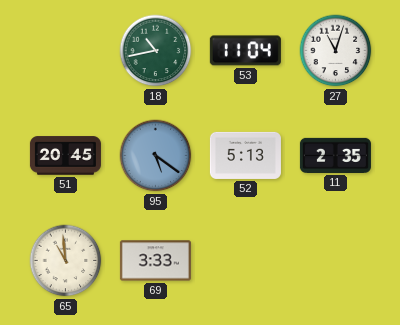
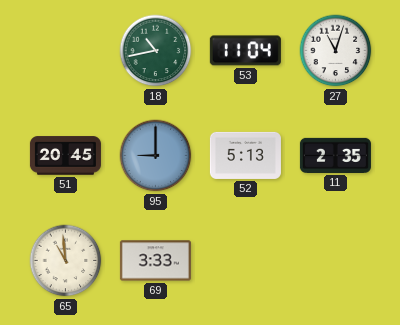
95: 5:21 -> 9:00
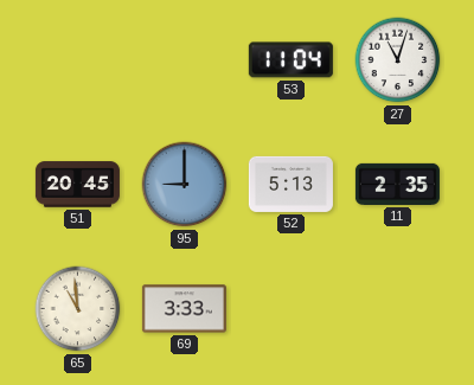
18: 10:43 -> none
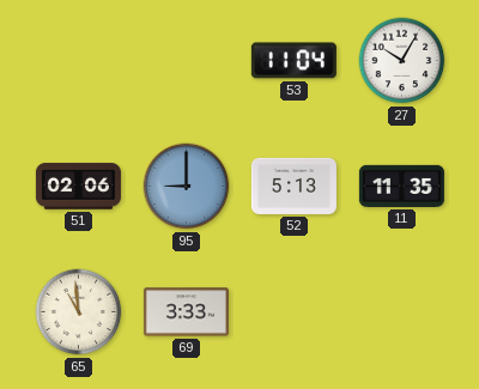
27: 11:03 -> 10:05
51: 20:45 -> 02:06
11: 2:35 -> 11:35
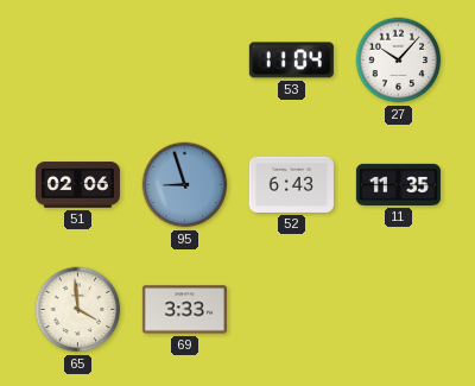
27: 10:05 -> 10:07
95: 9:00 -> 8:57
52: 5:13 -> 6:43
65: 10:59 -> 3:59
